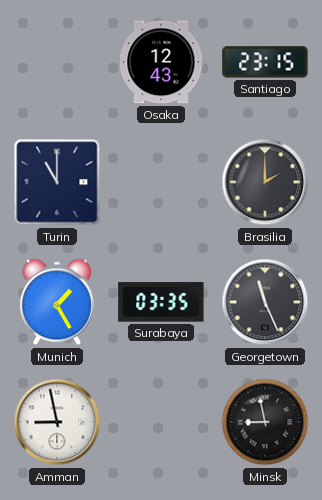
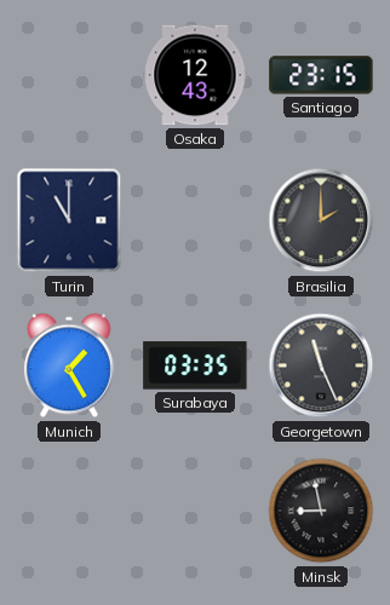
Amman: 8:58 -> none
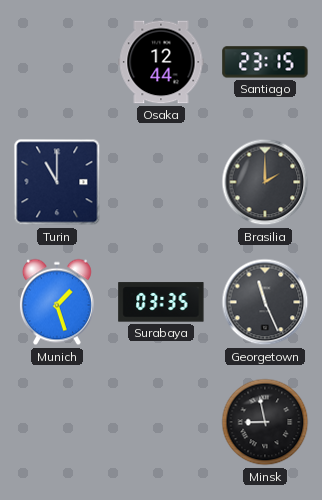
Osaka: 12:43 -> 12:44
Munich: 1:25 -> 1:27
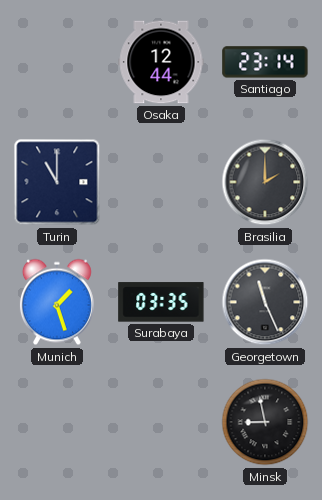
Santiago: 23:15 -> 23:14
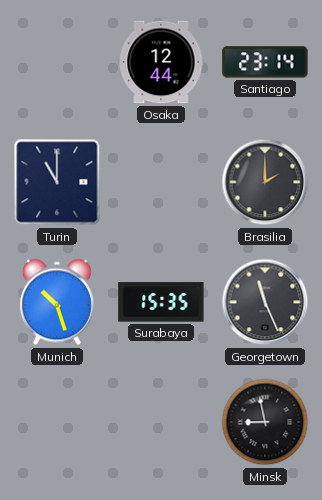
Munich: 1:27 -> 10:27
Surabaya: 03:35 -> 15:35
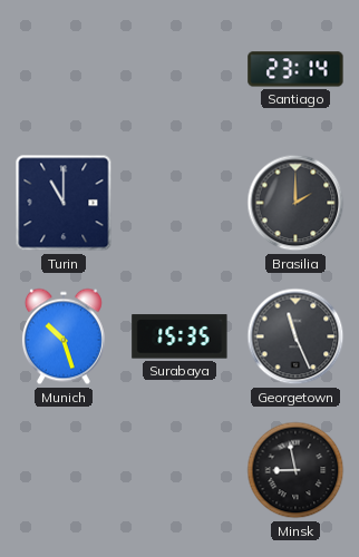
Osaka: 12:44 -> none
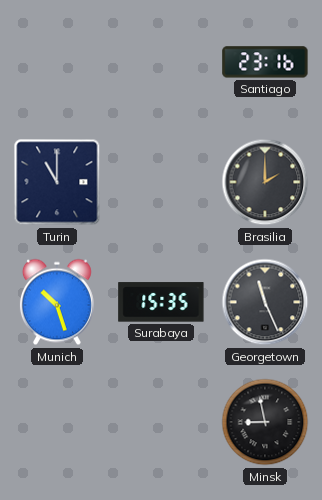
Santiago: 23:14 -> 23:16
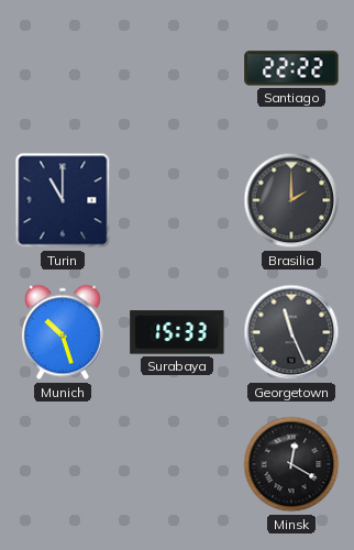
Santiago: 23:16 -> 22:22
Surabaya: 15:35 -> 15:33
Minsk: 8:58 -> 12:20
